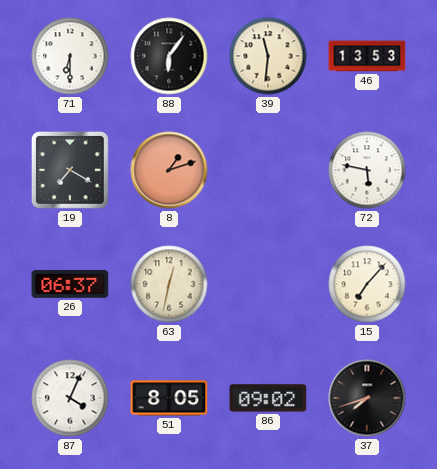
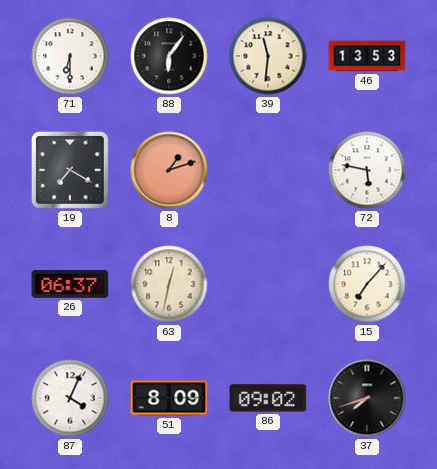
51: 8:05 -> 8:09
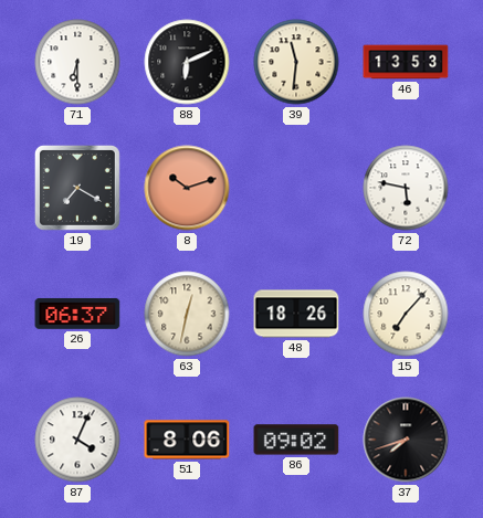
88: 6:06 -> 6:11
8: 1:12 -> 10:12
48: none -> 18:26
51: 8:09 -> 8:06
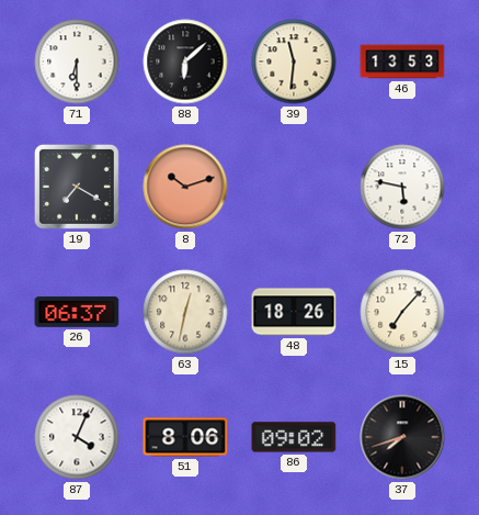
88: 6:11 -> 6:08
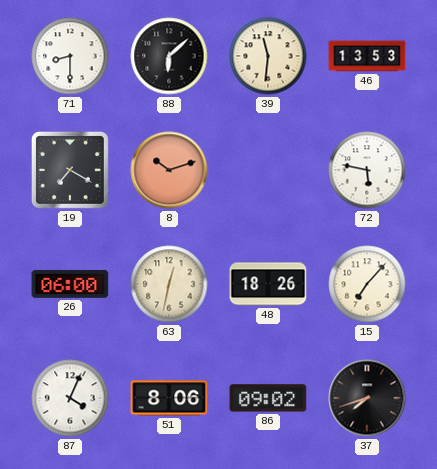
71: 6:30 -> 8:30
26: 06:37 -> 06:00
